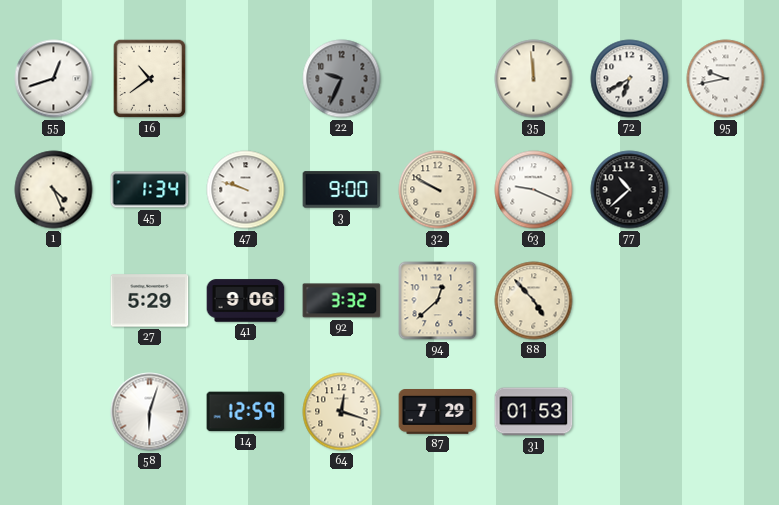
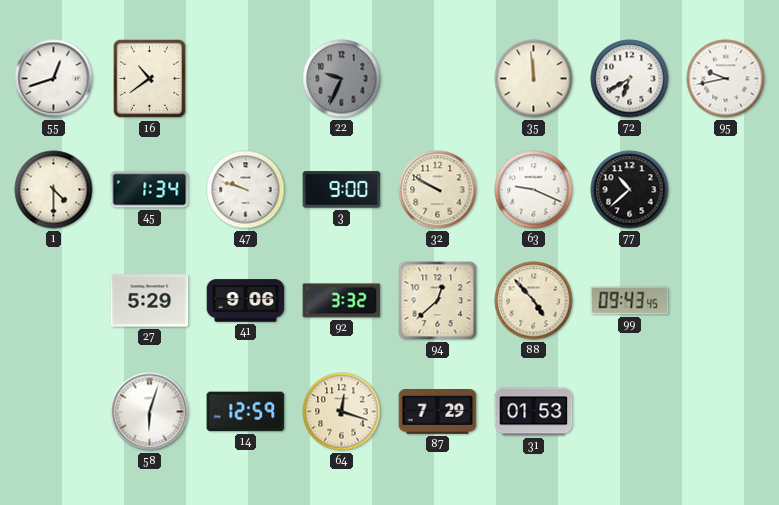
1: 4:26 -> 4:30
99: none -> 09:43
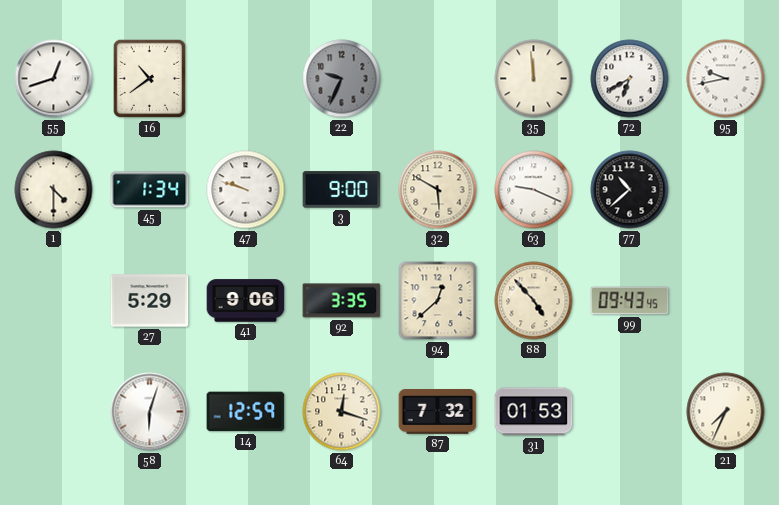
32: 9:50 -> 5:50
92: 3:32 -> 3:35
87: 7:29 -> 7:32
21: none -> 7:34
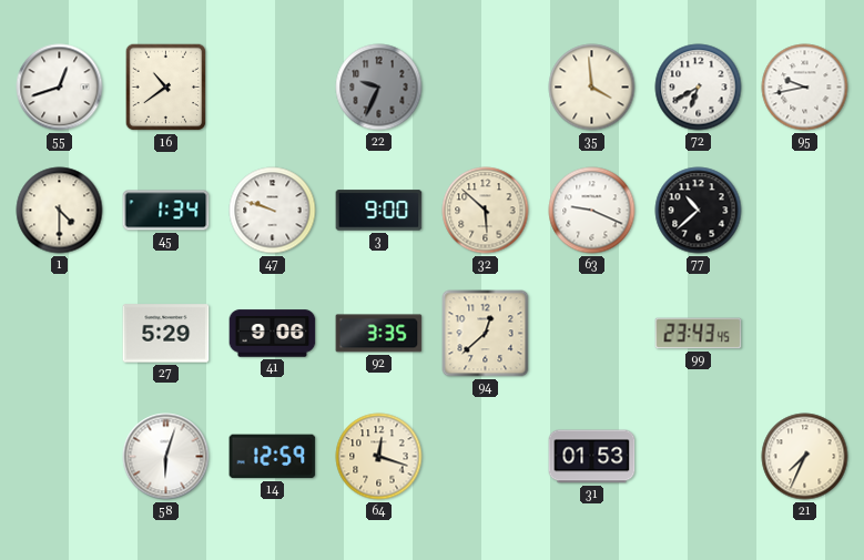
35: 11:59 -> 3:59
32: 5:50 -> 5:52
88: 4:53 -> none
99: 09:43 -> 23:43
87: 7:32 -> none
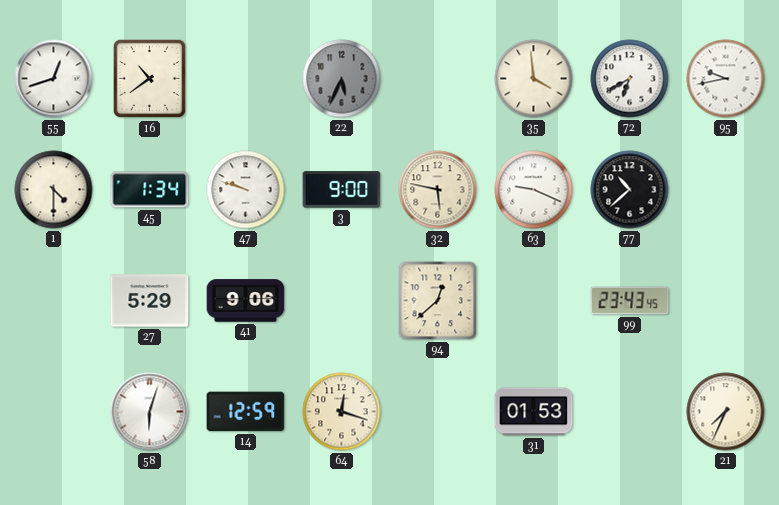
22: 9:34 -> 5:34
32: 5:52 -> 5:47
92: 3:35 -> none
